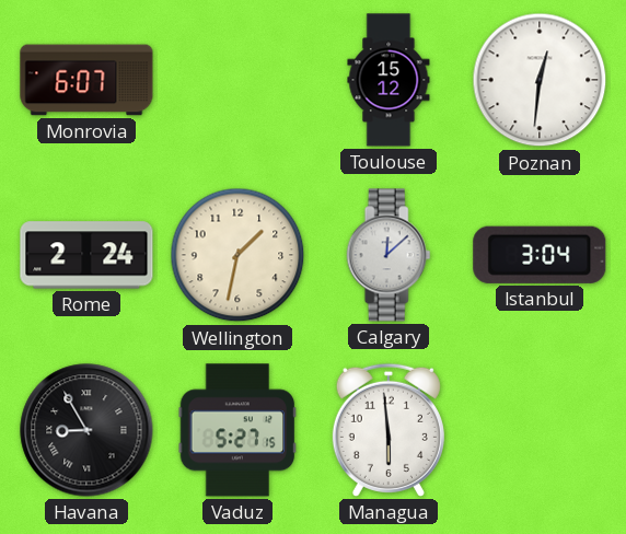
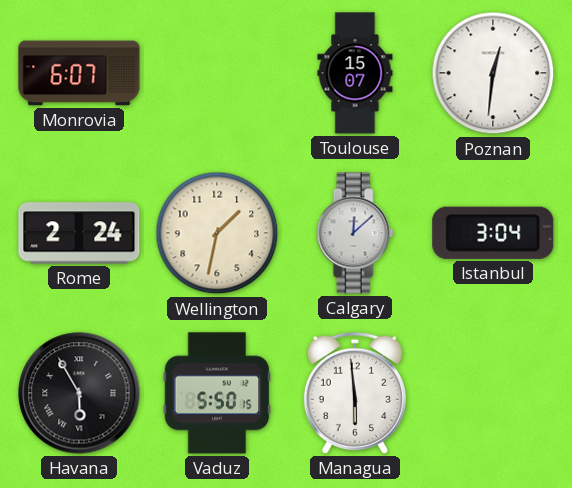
Toulouse: 15:12 -> 15:07
Havana: 8:55 -> 5:55
Vaduz: 5:27 -> 5:50
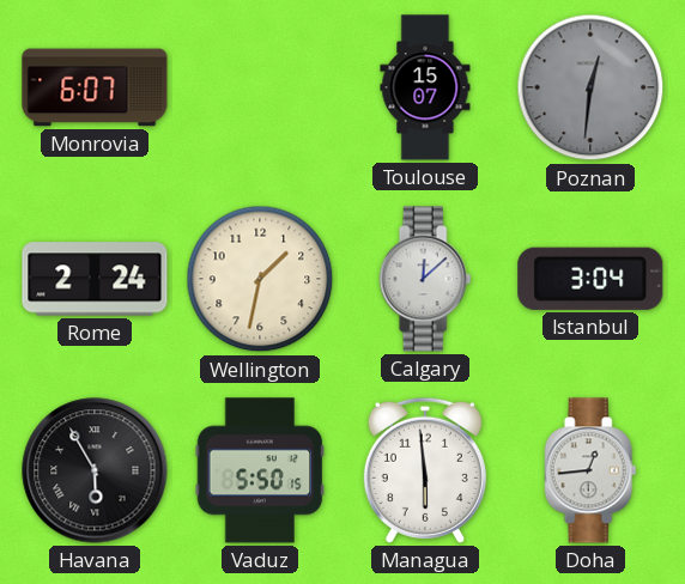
Poznan dial: white -> grey
Doha: none -> 12:44
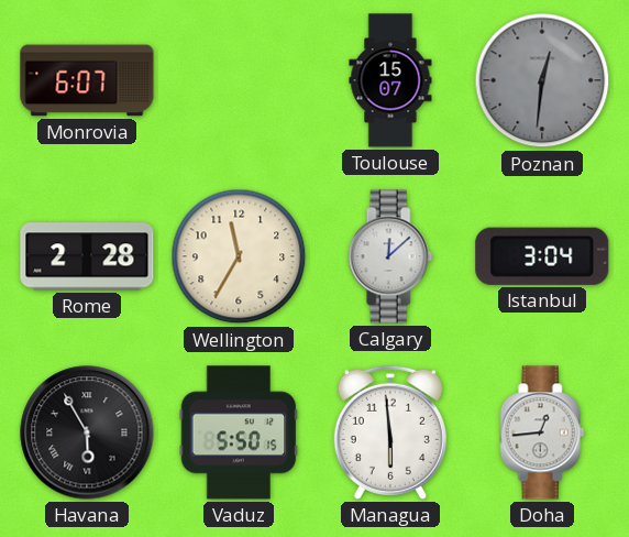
Rome: 2:24 -> 2:28
Wellington: 1:32 -> 11:35
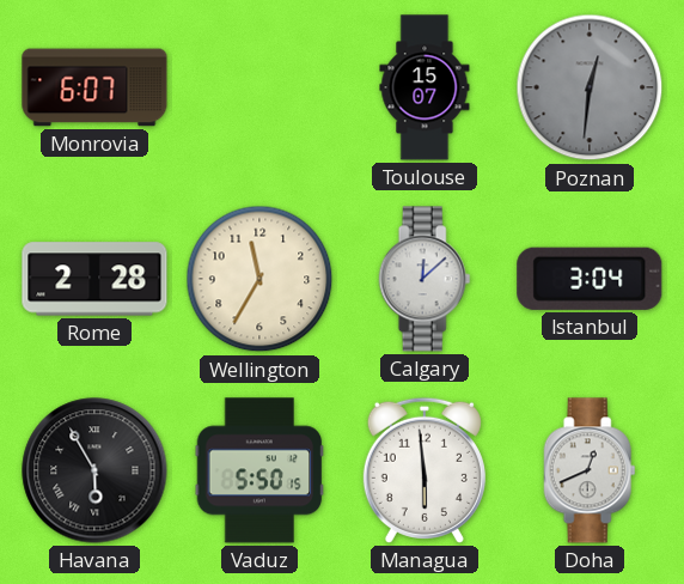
Doha: 12:44 -> 12:41
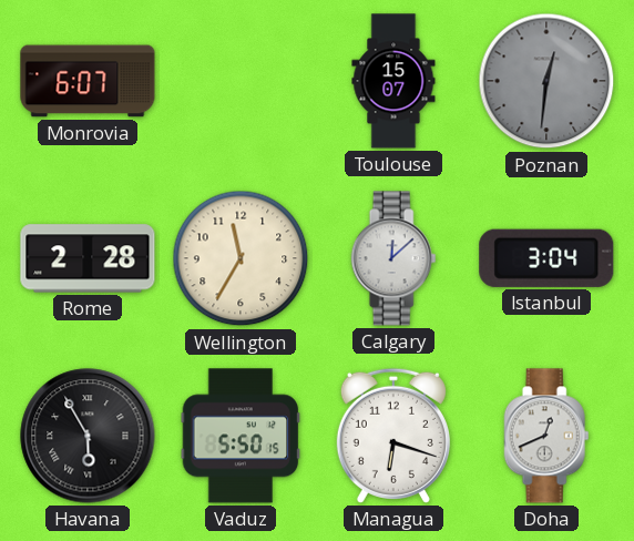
Managua: 5:59 -> 6:18
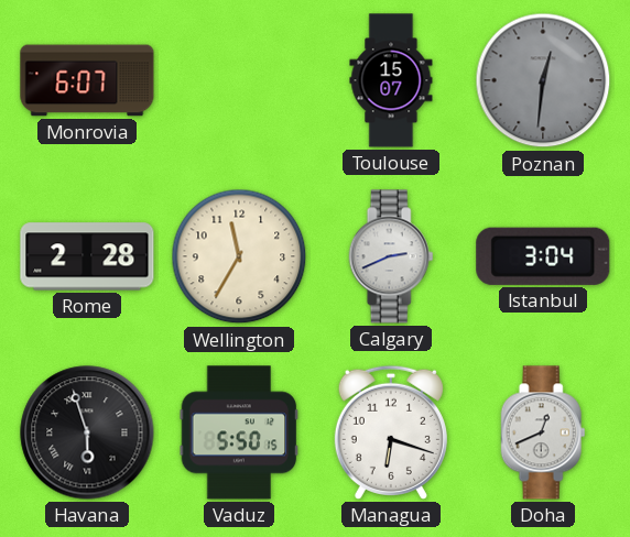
Calgary: 12:08 -> 2:41
Havana: 5:55 -> 5:57
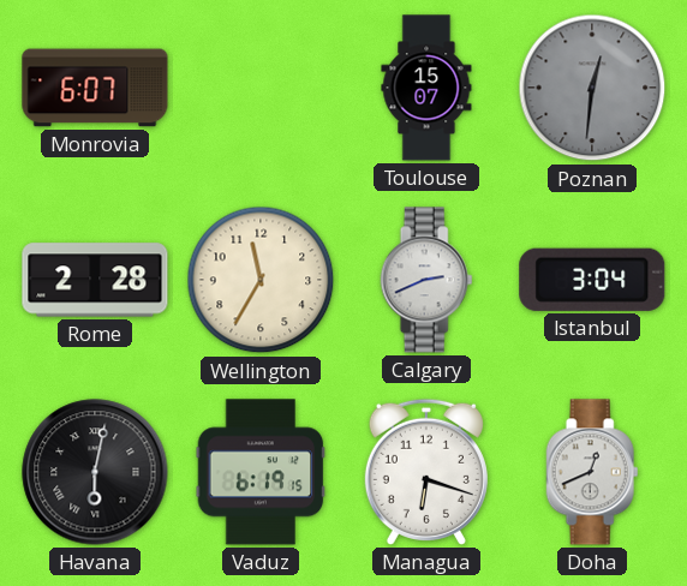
Havana: 5:57 -> 6:02
Vaduz: 5:50 -> 6:19
